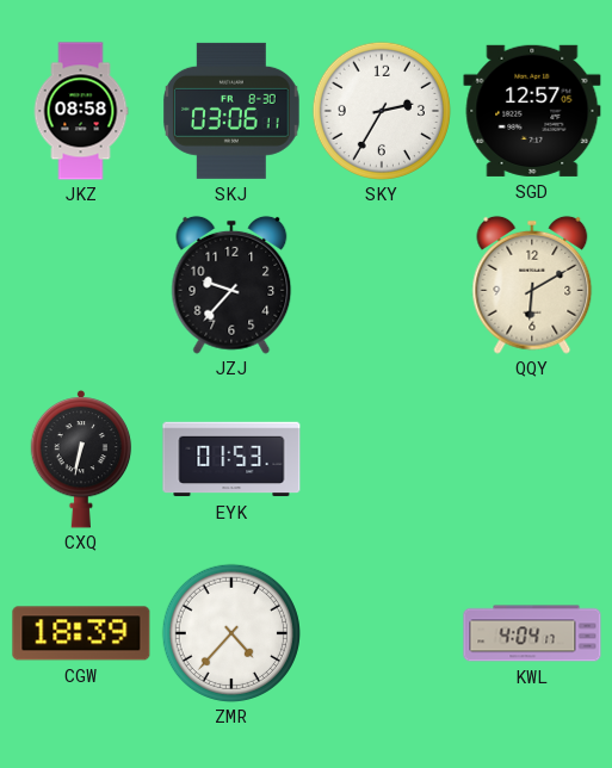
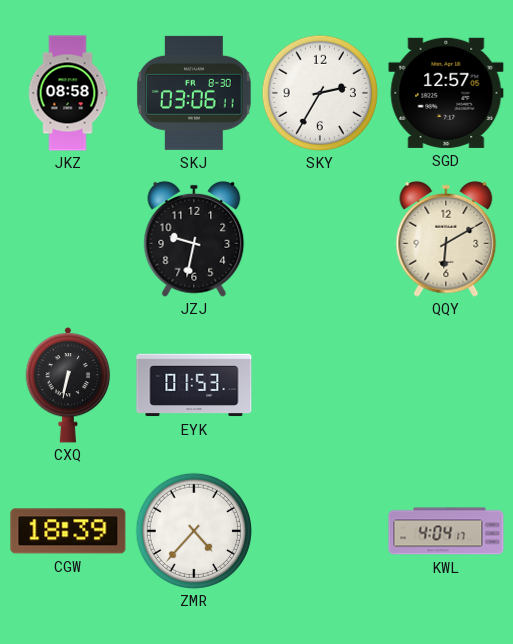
JZJ: 9:37 -> 9:32
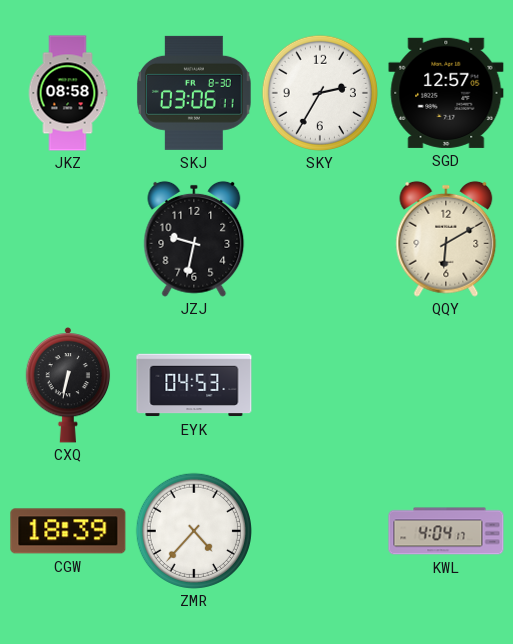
EYK: 01:53 -> 04:53
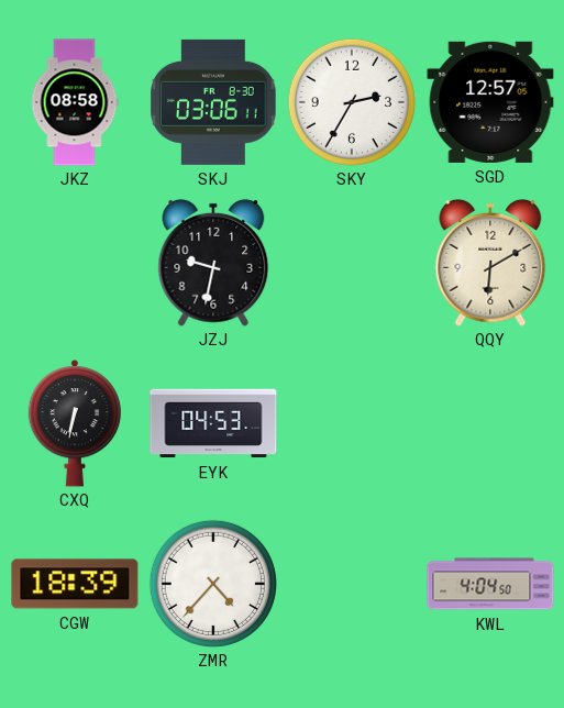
KWL: 4:04:17 -> 4:04:50
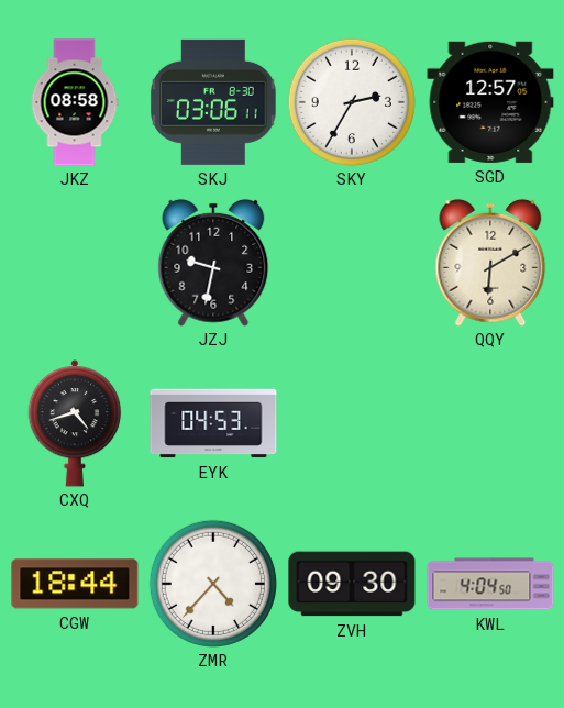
CXQ: 6:32 -> 4:42
CGW: 18:39 -> 18:44
ZVH: none -> 09:30
